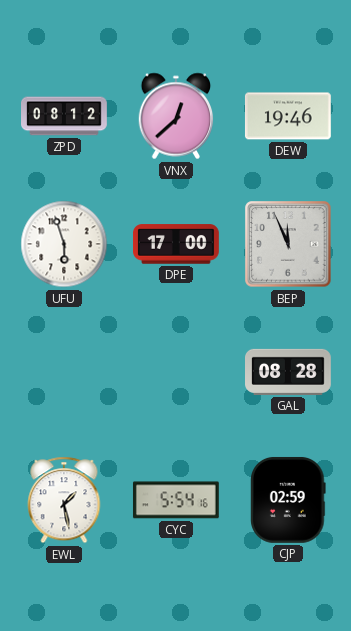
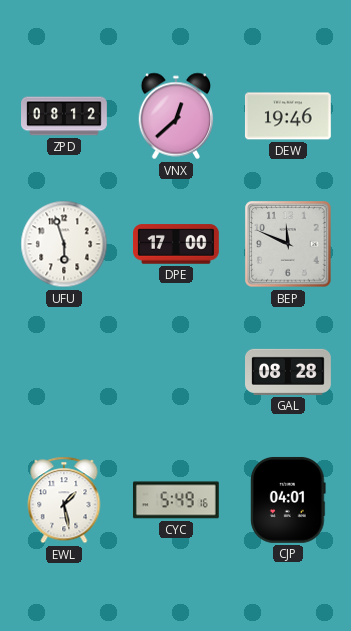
BEP: 11:56 -> 11:49
CYC: 5:54 -> 5:49
CJP: 02:59 -> 04:01
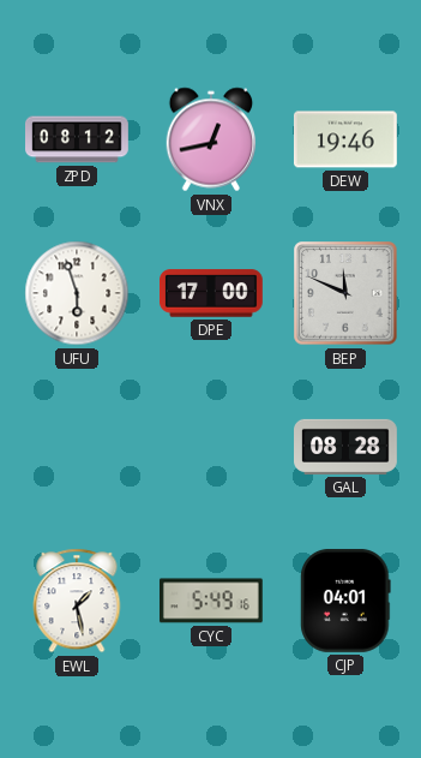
VNX: 12:38 -> 12:43
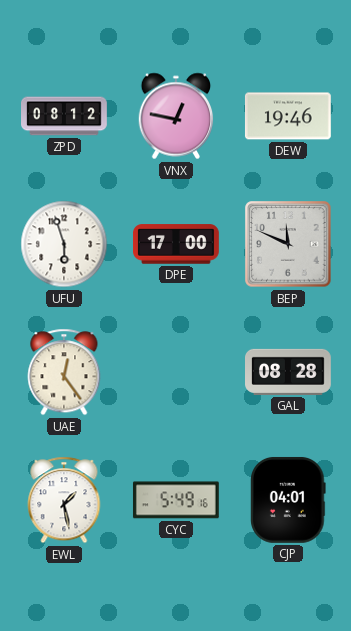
VNX: 12:43 -> 12:47
UAE: none -> 12:24
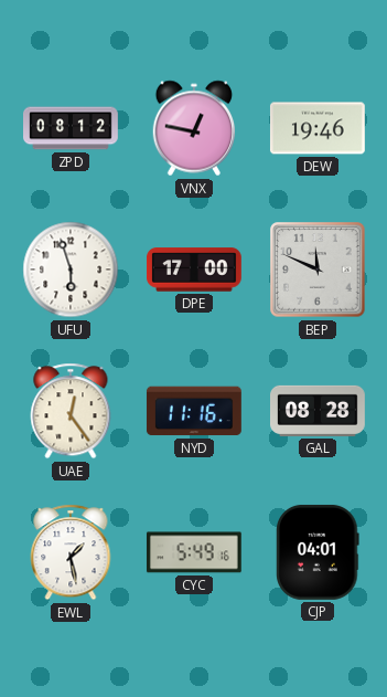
NYD: none -> 11:16
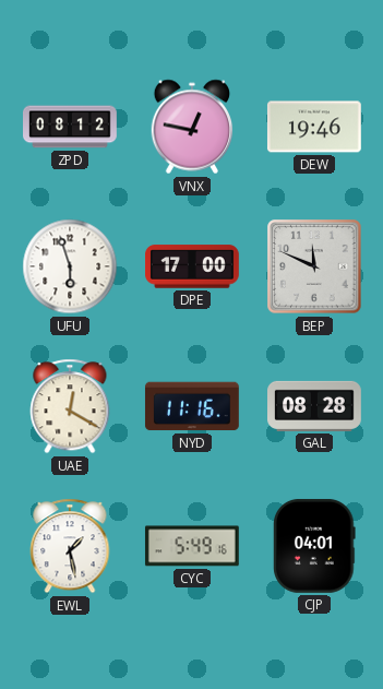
UAE: 12:24 -> 12:20
